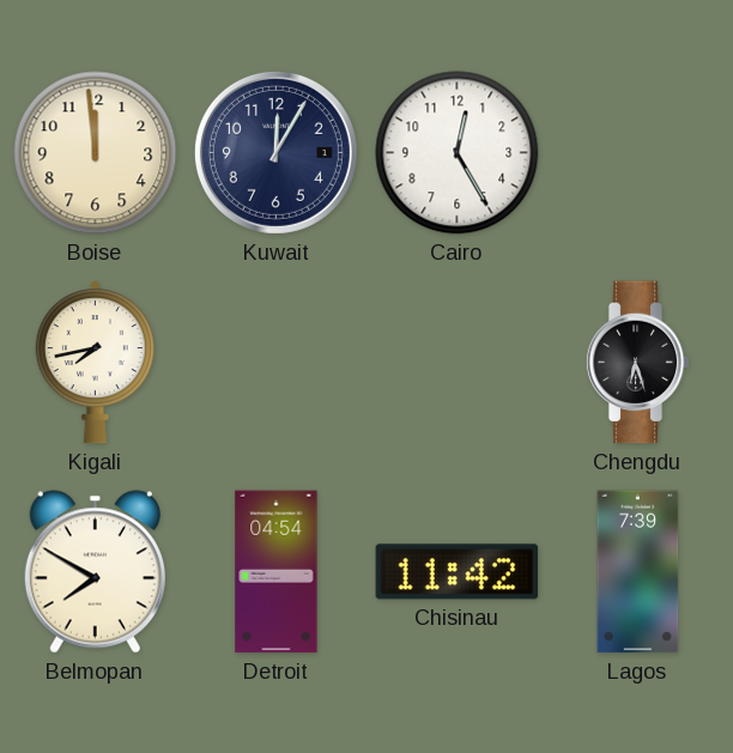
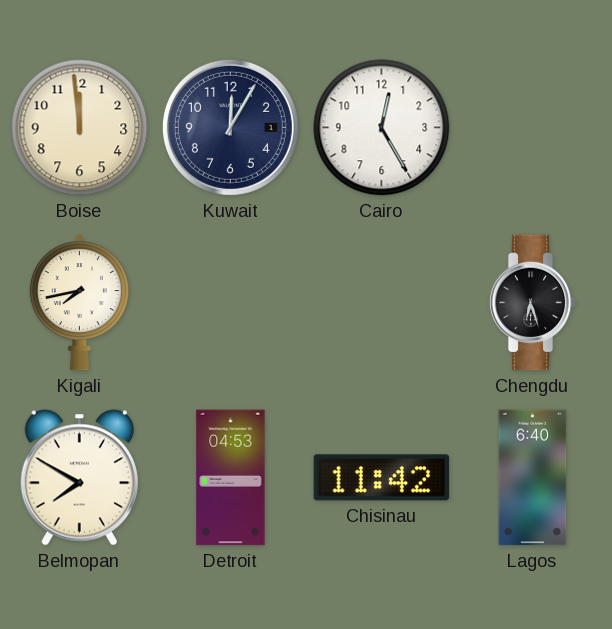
Detroit: 04:54 -> 04:53
Lagos: 7:39 -> 6:40
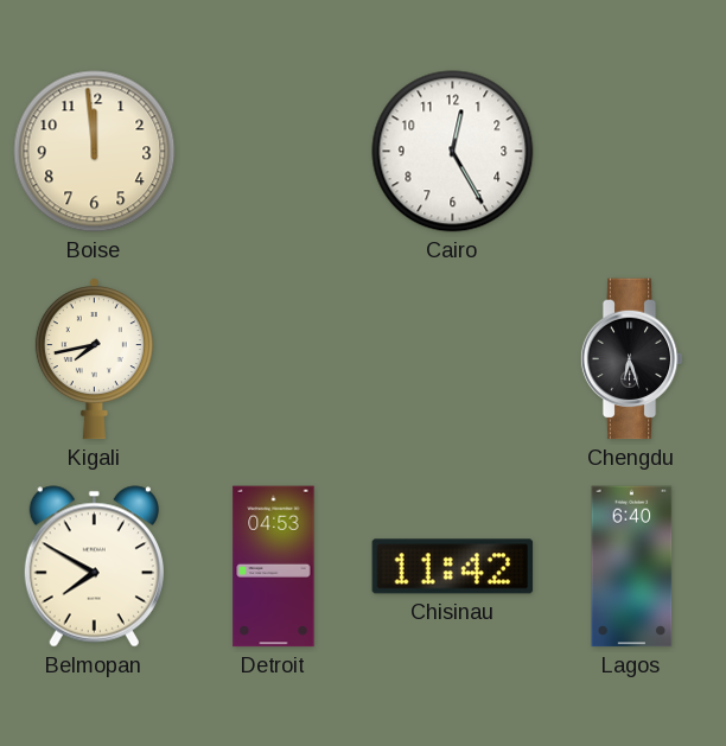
Kuwait: 12:05 -> none
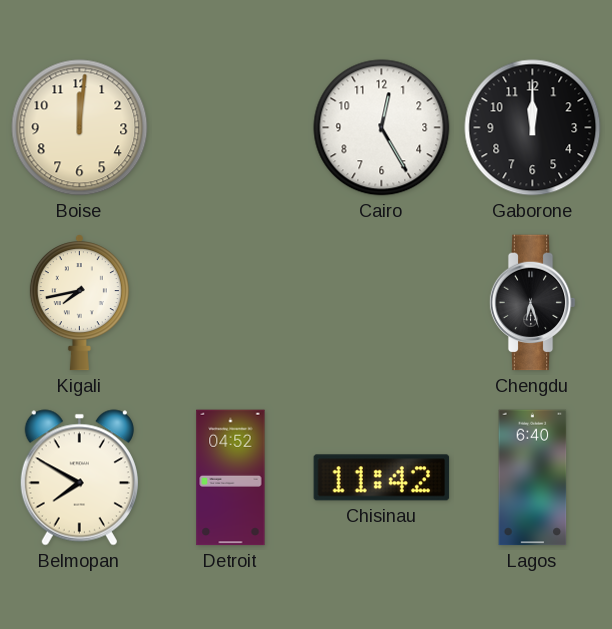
Boise: 11:59 -> 12:01
Gaborone: none -> 12:00
Detroit: 04:53 -> 04:52
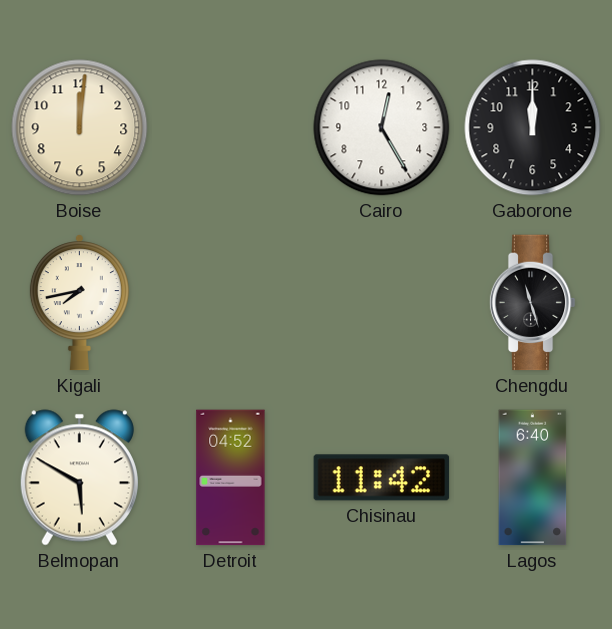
Chengdu: 6:27 -> 11:27
Belmopan: 7:50 -> 5:50
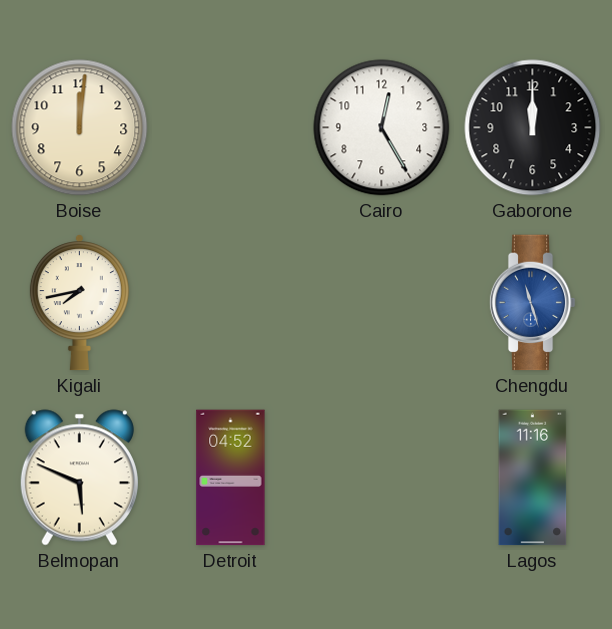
Chengdu dial: black -> blue
Belmopan: 5:50 -> 5:49
Chisinau: 11:42 -> none
Lagos: 6:40 -> 11:16
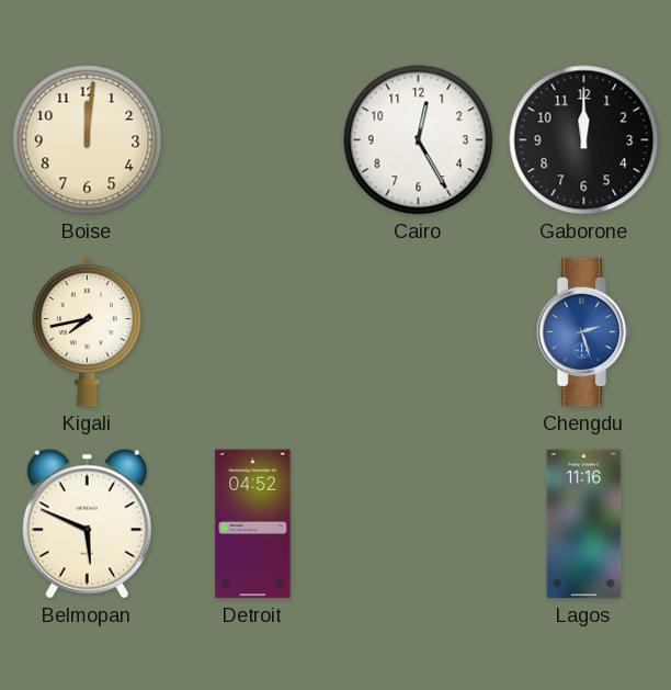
Chengdu: 11:27 -> 2:27
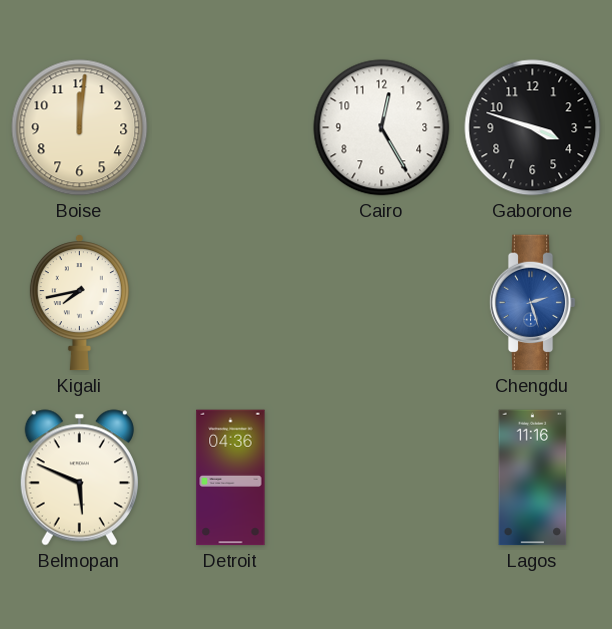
Gaborone: 12:00 -> 3:48
Detroit: 04:52 -> 04:36
